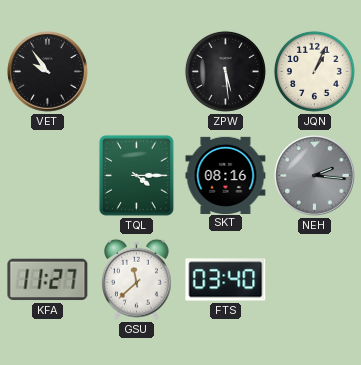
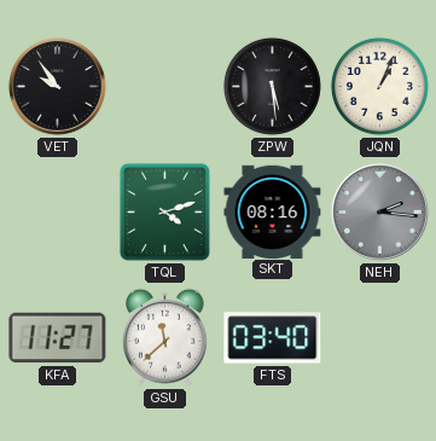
TQL: 4:15 -> 4:12
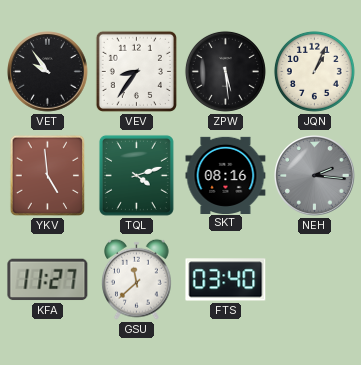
VEV: none -> 8:36
YKV: none -> 4:59
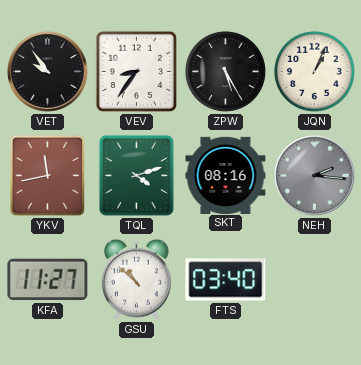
ZPW: 5:29 -> 5:25
YKV: 4:59 -> 11:43
GSU: 11:38 -> 10:52
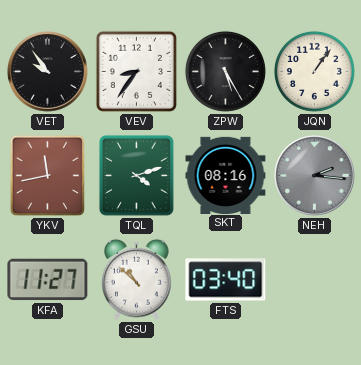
JQN: 1:04 -> 1:06
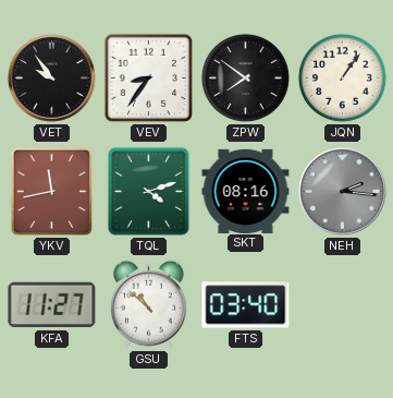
ZPW: 5:25 -> 7:51
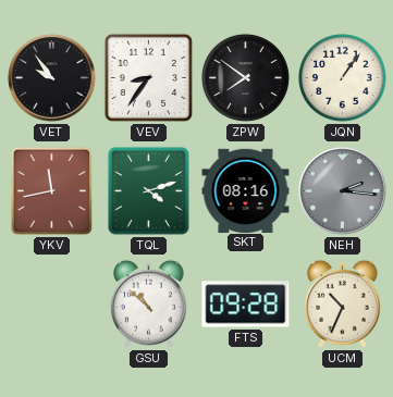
KFA: 11:27 -> none
FTS: 03:40 -> 09:28
UCM: none -> 10:34
